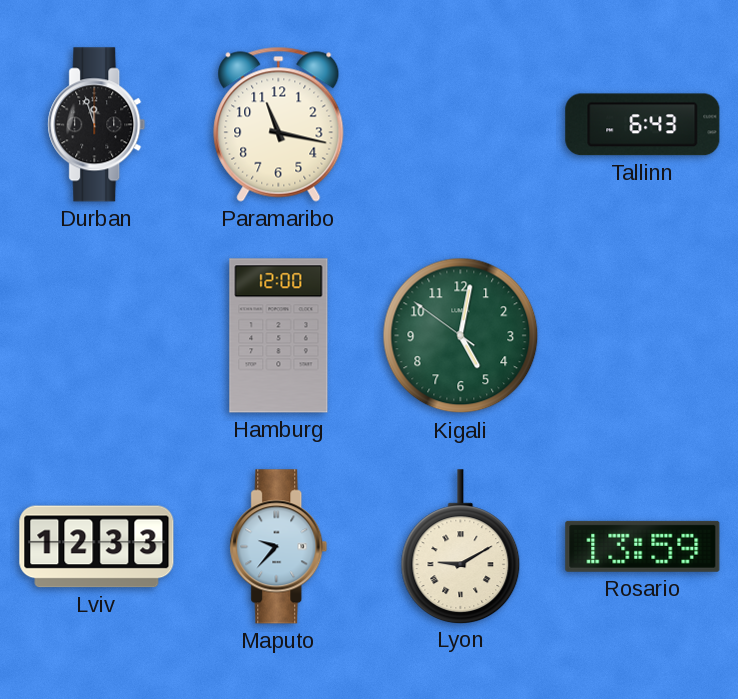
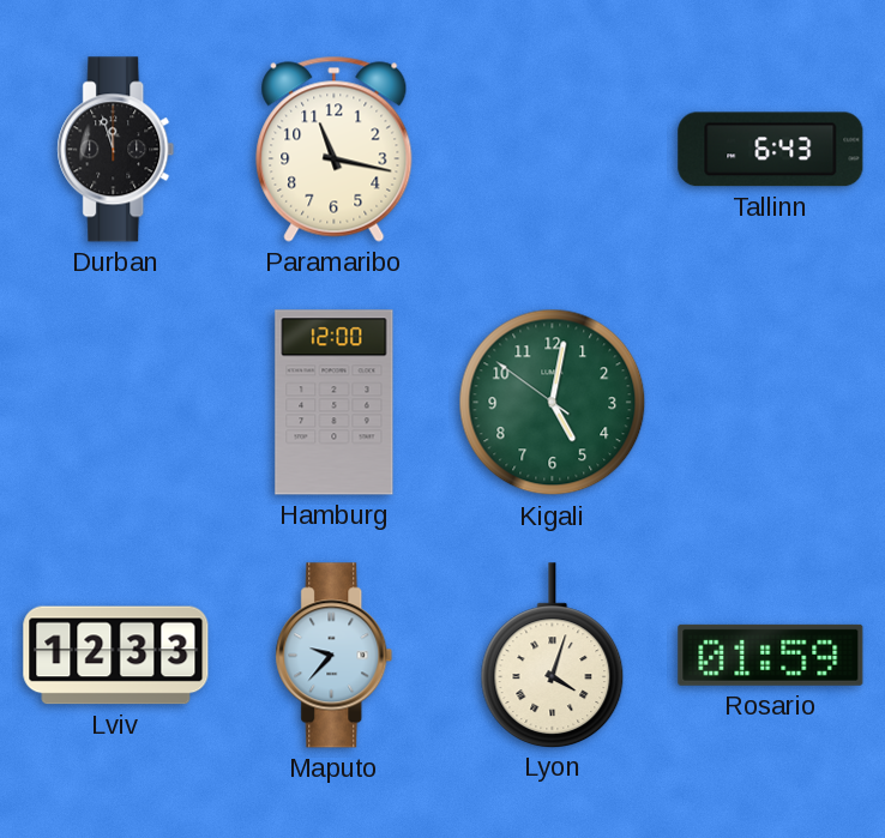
Lyon: 9:10 -> 4:03
Rosario: 13:59 -> 01:59
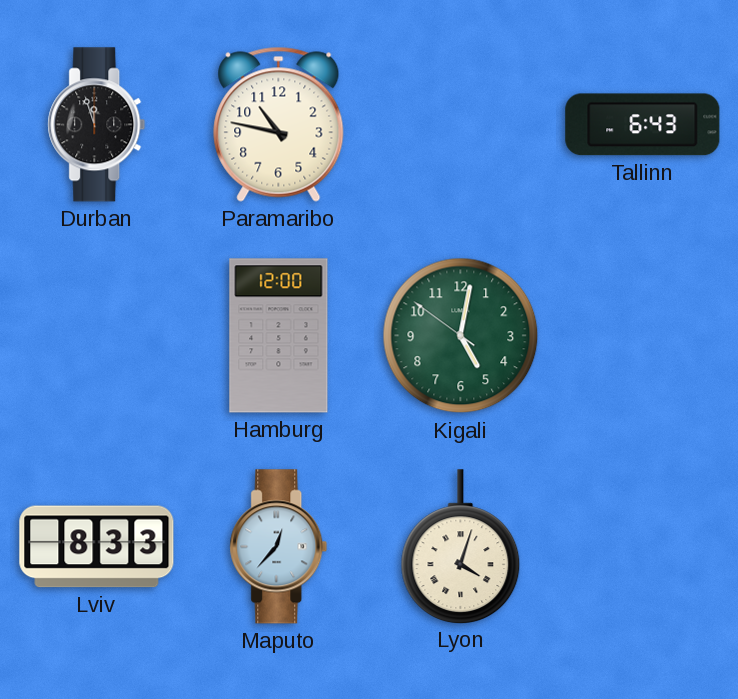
Paramaribo: 11:17 -> 10:47
Lviv: 12:33 -> 8:33
Maputo: 9:37 -> 12:37
Rosario: 01:59 -> none
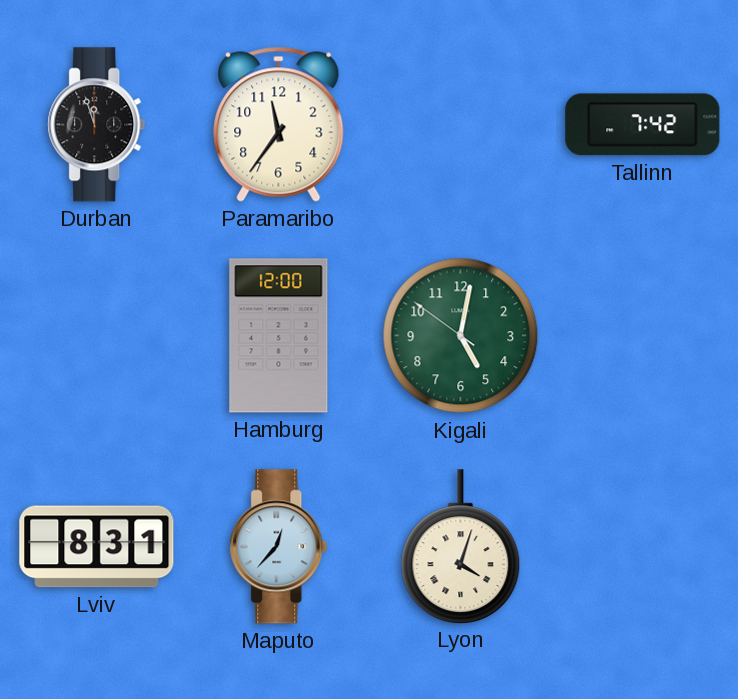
Paramaribo: 10:47 -> 11:36
Tallinn: 6:43 -> 7:42
Lviv: 8:33 -> 8:31
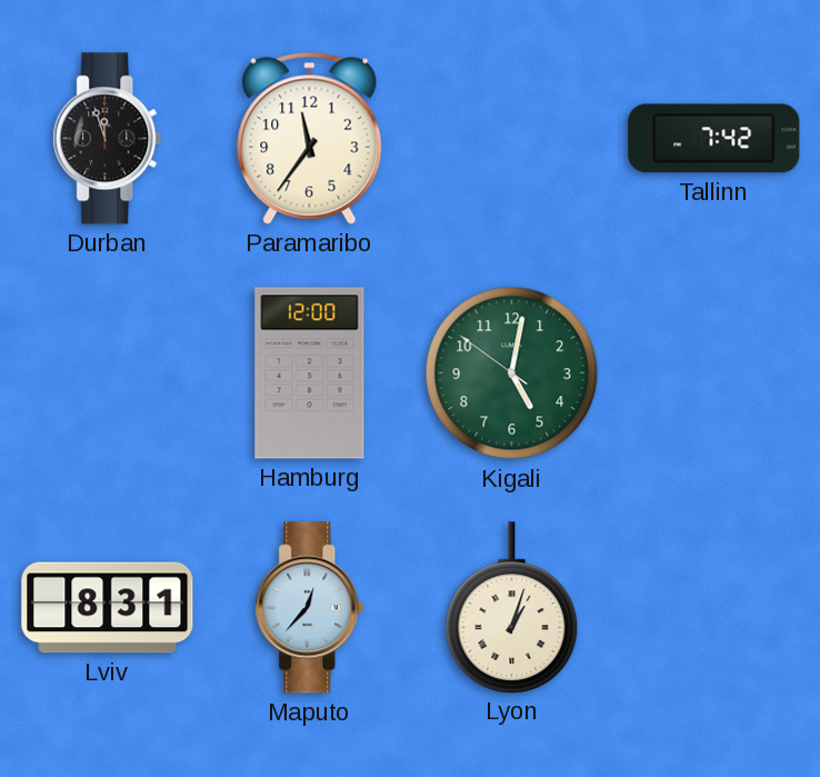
Lyon: 4:03 -> 1:03
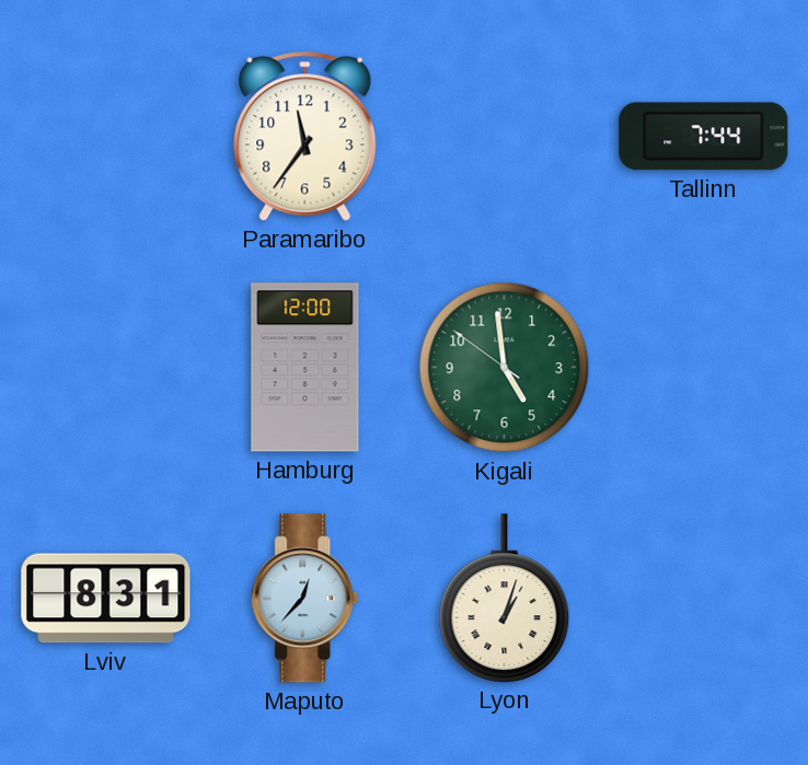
Durban: 11:57 -> none
Tallinn: 7:42 -> 7:44
Kigali: 5:01 -> 4:58
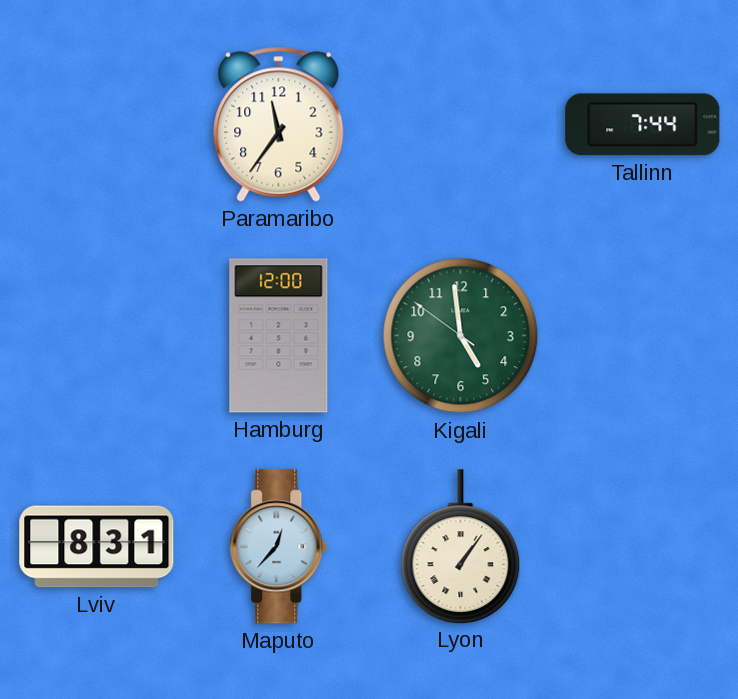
Lyon: 1:03 -> 1:06
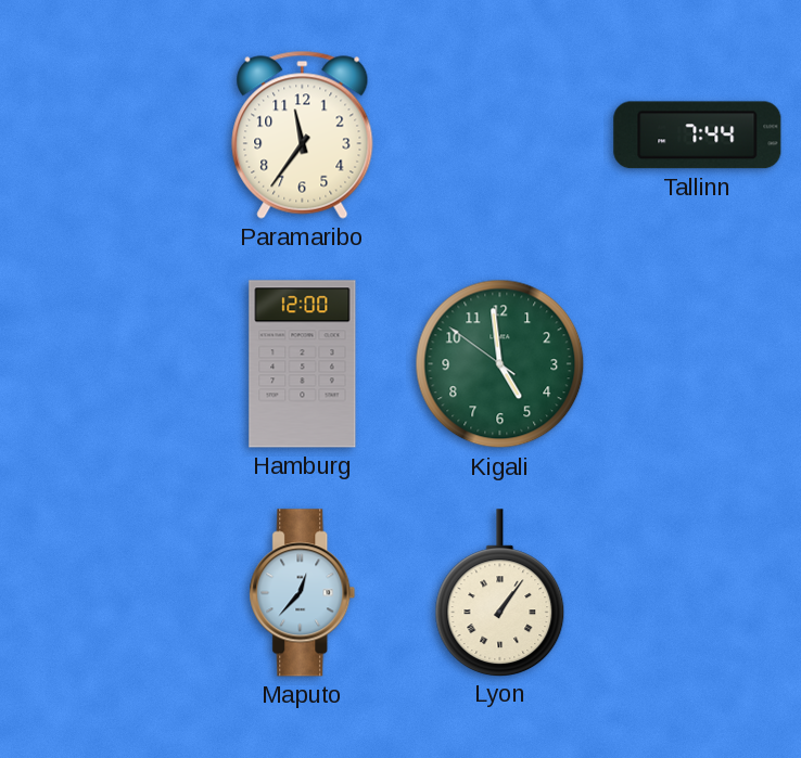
Lviv: 8:31 -> none
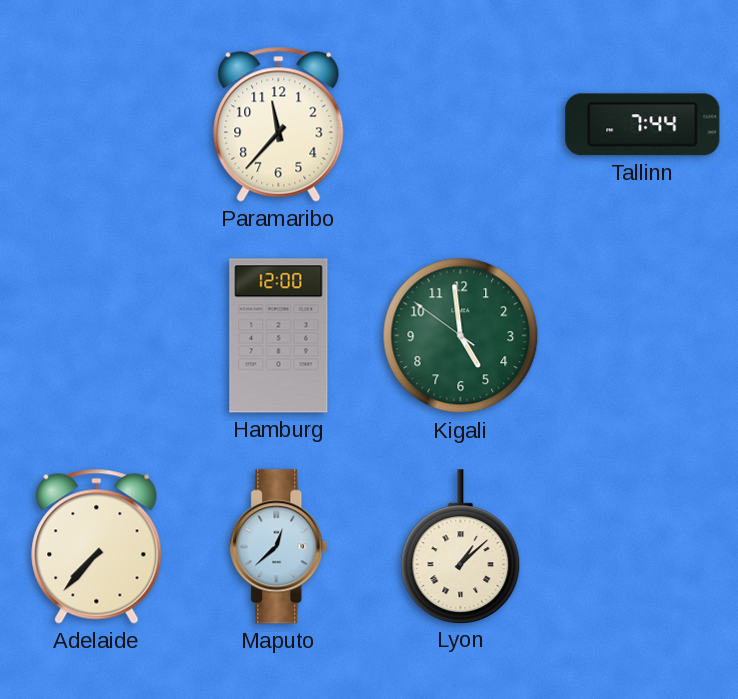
Paramaribo: 11:36 -> 11:37
Adelaide: none -> 7:37
Maputo: 12:37 -> 12:38
Lyon: 1:06 -> 1:08
